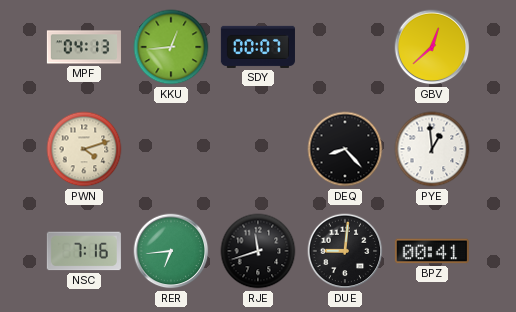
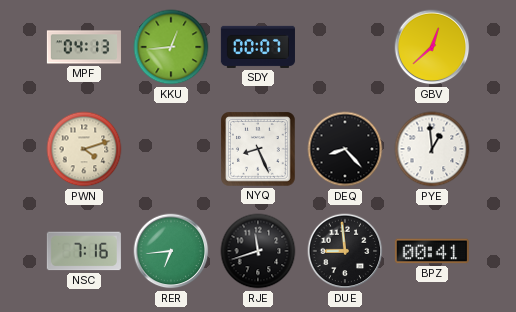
NYQ: none -> 8:26
DUE: 9:01 -> 8:59
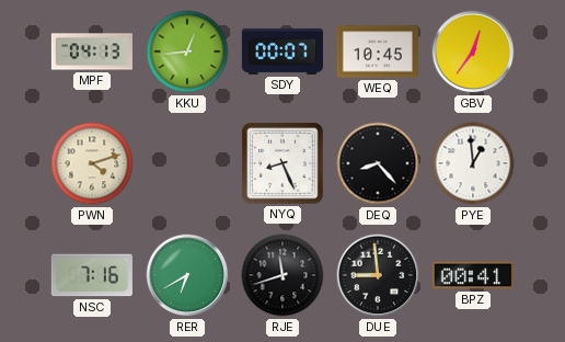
WEQ: none -> 10:45
GBV: 12:38 -> 12:36
RER: 6:44 -> 6:40
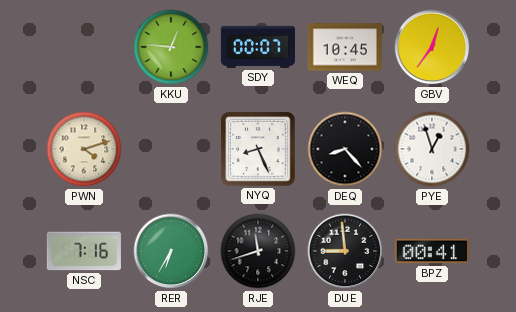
MPF: 04:13 -> none
KKU: 12:44 -> 12:46
PYE: 12:59 -> 12:57
RER: 6:40 -> 6:35
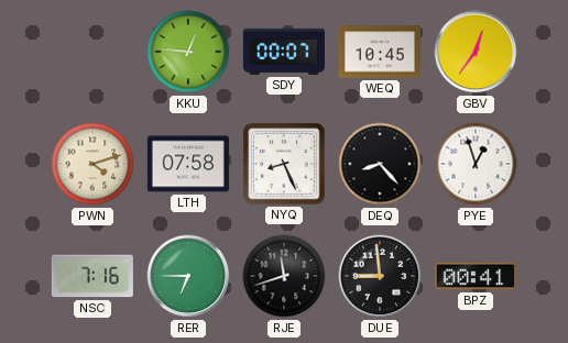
LTH: none -> 07:58
RER: 6:35 -> 6:45
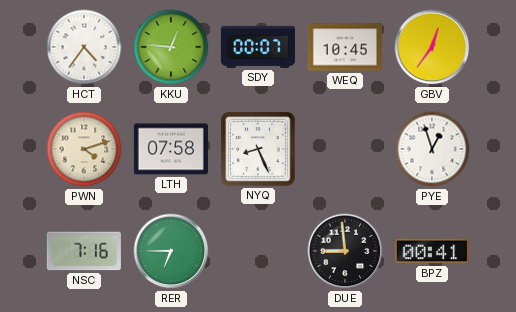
HCT: none -> 4:36
DEQ: 8:23 -> none
RJE: 11:42 -> none
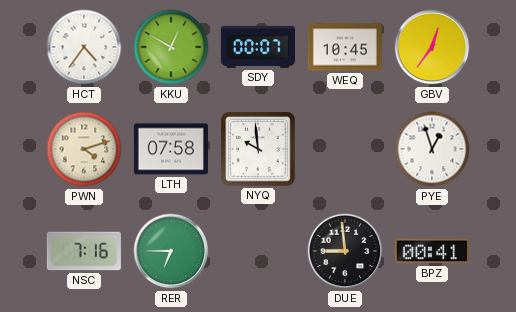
KKU: 12:46 -> 12:50
NYQ: 8:26 -> 9:59
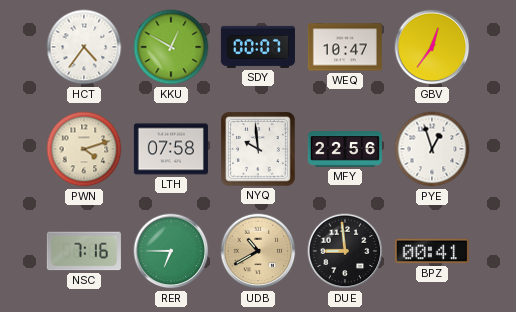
WEQ: 10:45 -> 10:47
MFY: none -> 22:56
UDB: none -> 10:40
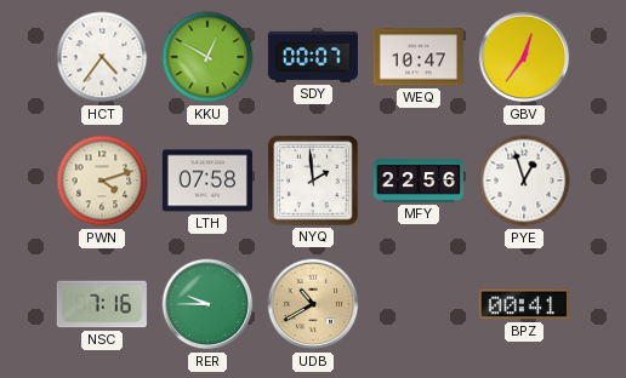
NYQ: 9:59 -> 1:59
RER: 6:45 -> 9:45
DUE: 8:59 -> none
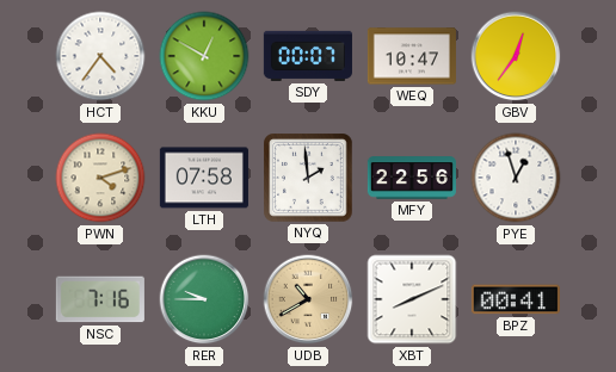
XBT: none -> 8:11
